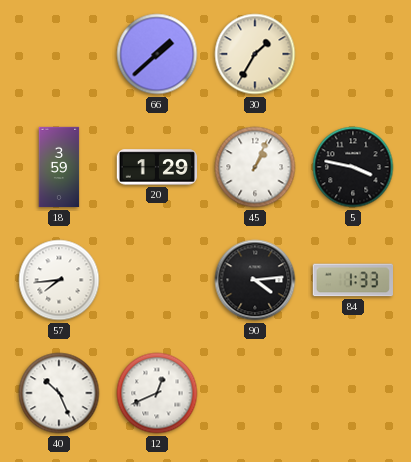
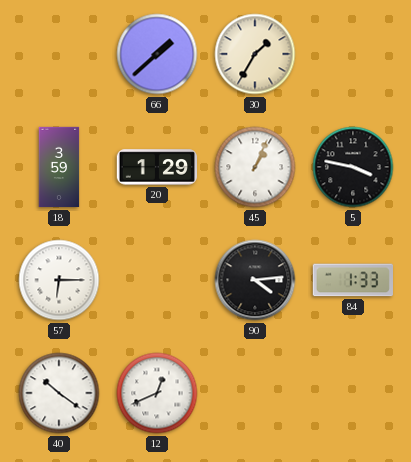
57: 7:44 -> 6:15
40: 10:26 -> 10:21
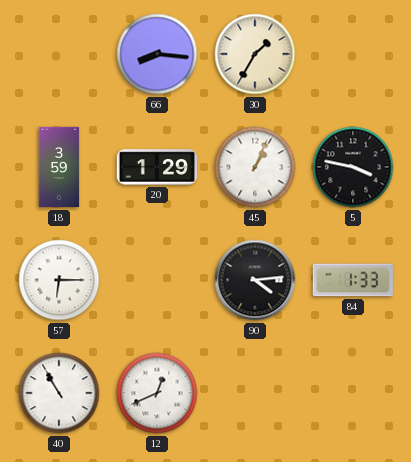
66: 1:38 -> 8:16
40: 10:21 -> 10:55
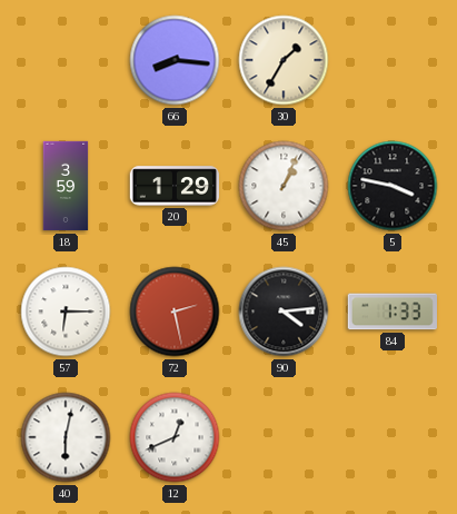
72: none -> 2:28
40: 10:55 -> 6:02
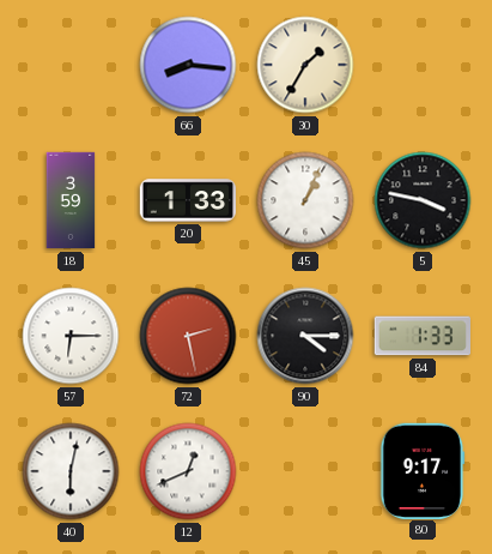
20: 1:29 -> 1:33
90: 4:14 -> 4:15
80: none -> 9:17
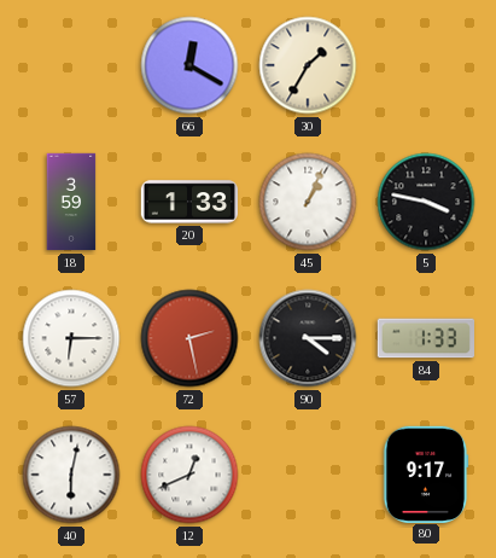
66: 8:16 -> 12:20
